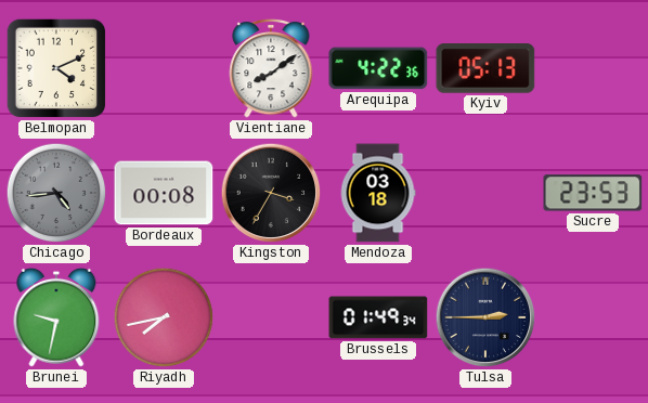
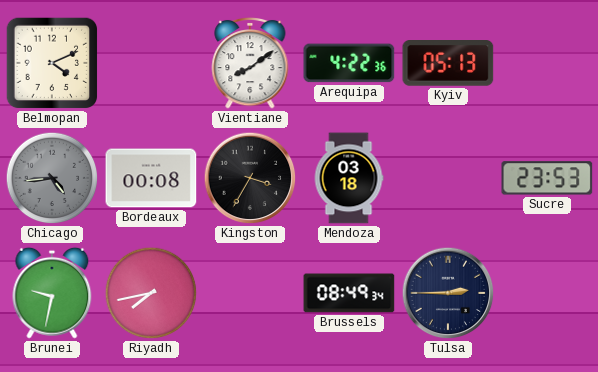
Brussels: 01:49 -> 08:49
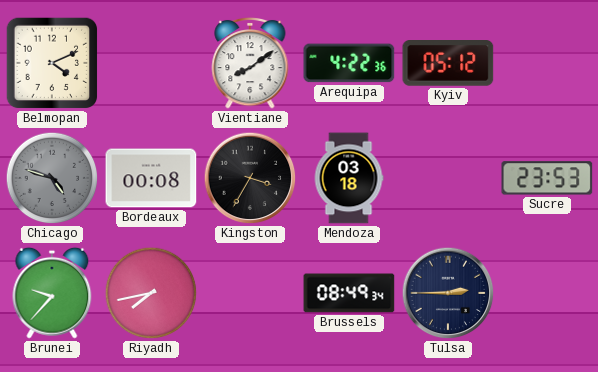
Kyiv: 05:13 -> 05:12
Chicago: 4:44 -> 4:48
Brunei: 9:32 -> 9:37
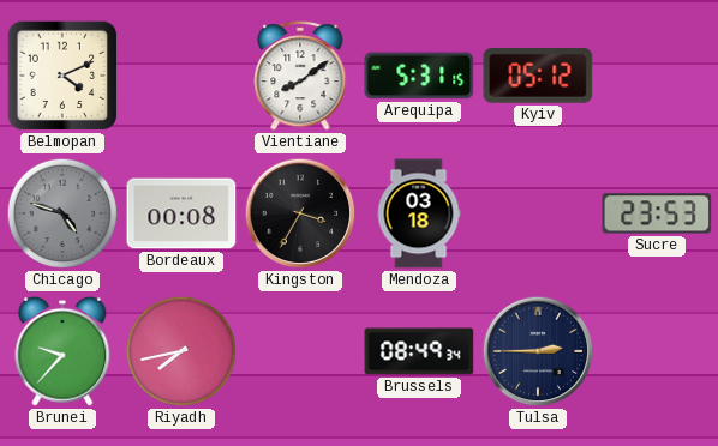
Arequipa: 4:22 -> 5:31
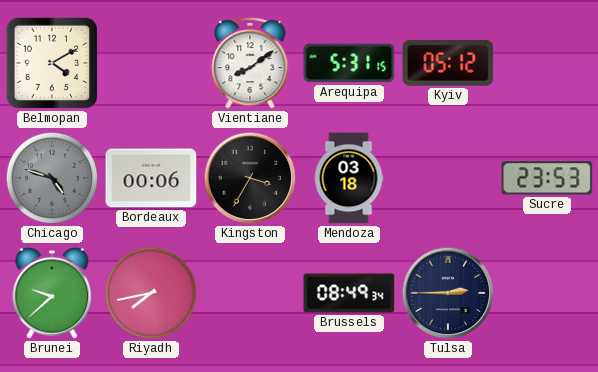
Belmopan: 4:11 -> 4:10
Bordeaux: 00:08 -> 00:06
Brunei: 9:37 -> 9:38
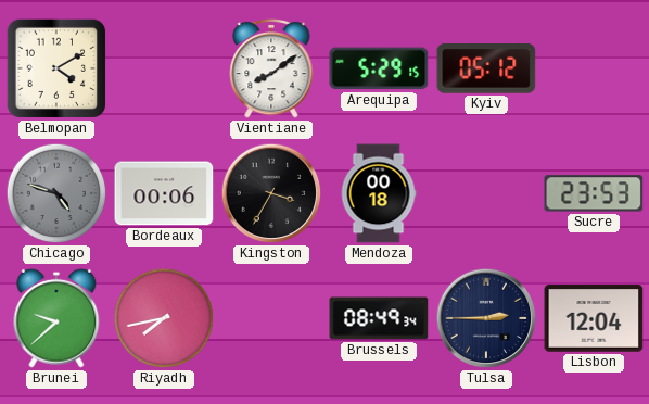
Arequipa: 5:31 -> 5:29
Mendoza: 03:18 -> 00:18
Lisbon: none -> 12:04
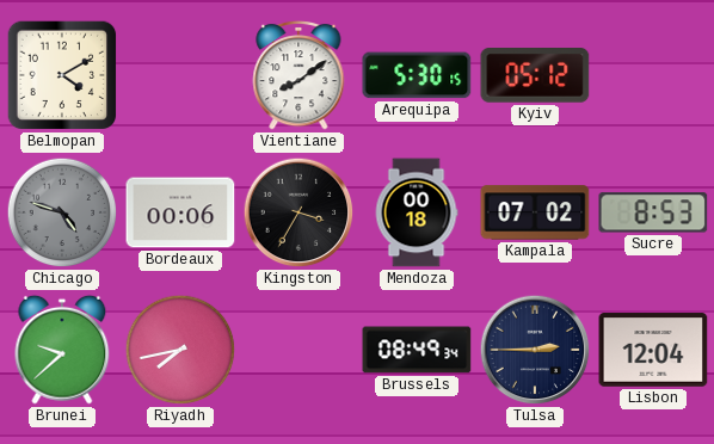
Arequipa: 5:29 -> 5:30
Kampala: none -> 07:02
Sucre: 23:53 -> 8:53
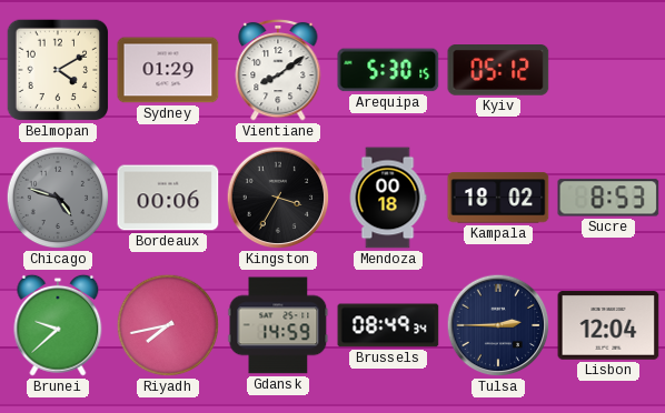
Sydney: none -> 01:29
Kampala: 07:02 -> 18:02
Gdansk: none -> 14:59
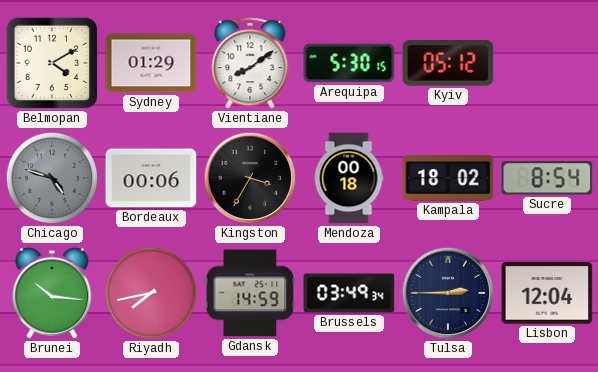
Sucre: 8:53 -> 8:54
Brunei: 9:38 -> 10:16
Brussels: 08:49 -> 03:49
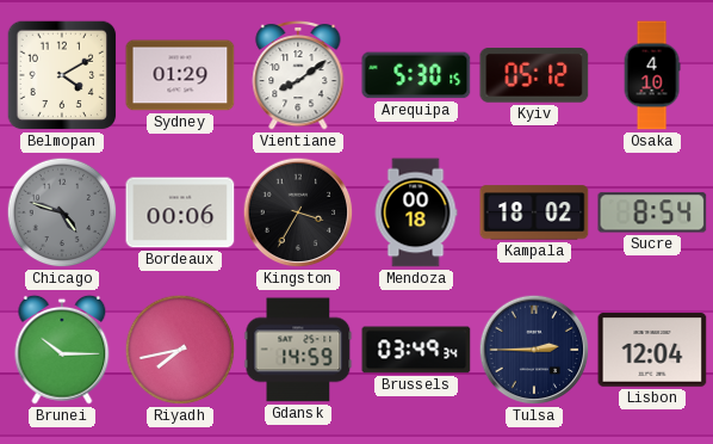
Osaka: none -> 4:10
Brunei: 10:16 -> 10:15
